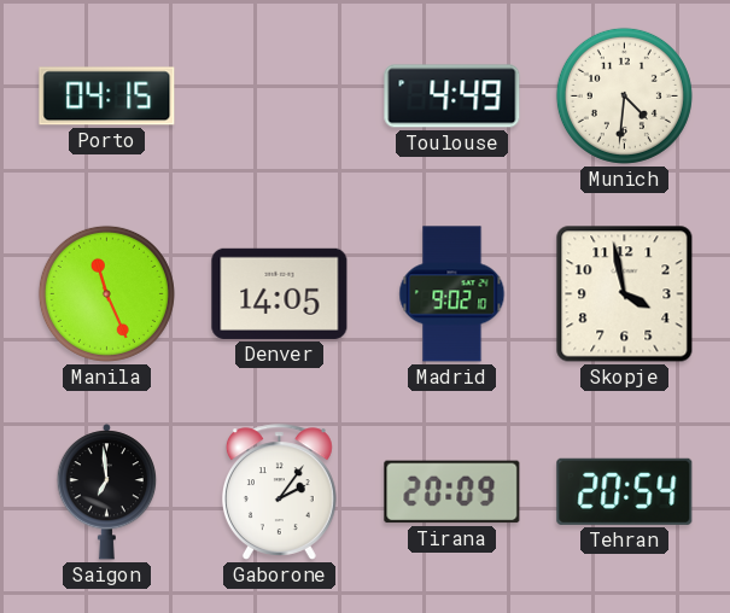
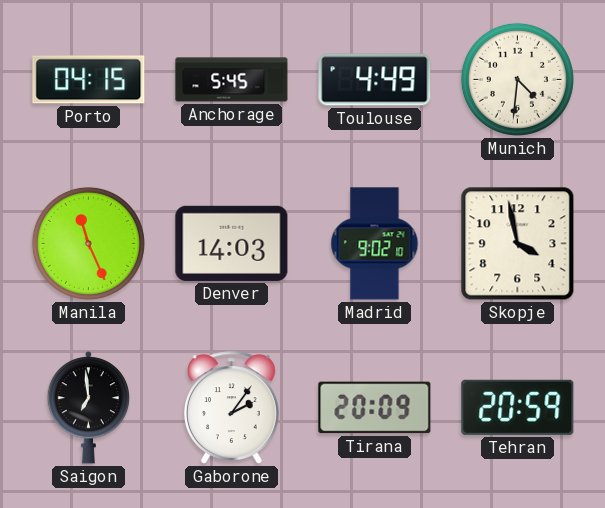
Anchorage: none -> 5:45
Denver: 14:05 -> 14:03
Tehran: 20:54 -> 20:59
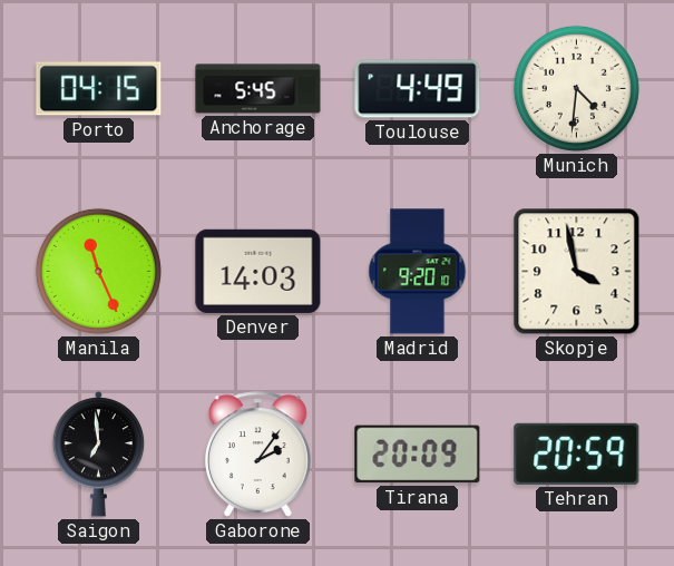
Madrid: 9:02 -> 9:20
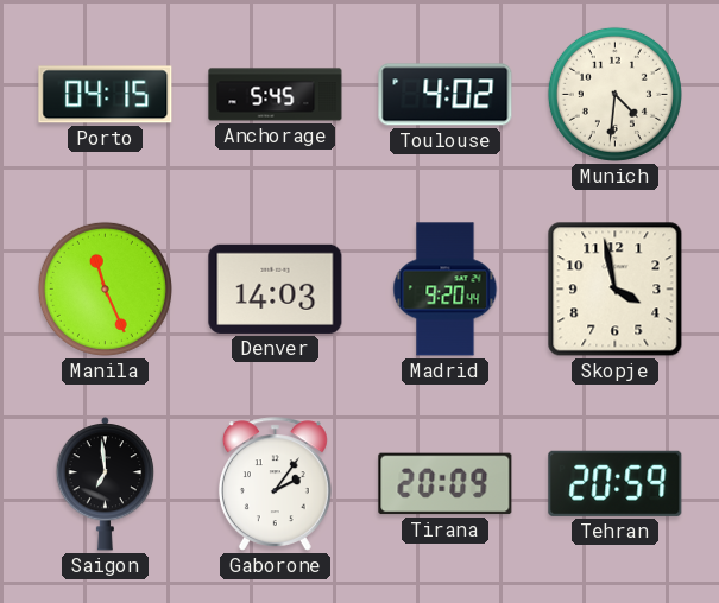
Toulouse: 4:49 -> 4:02
Madrid: 9:20:10 -> 9:20:44
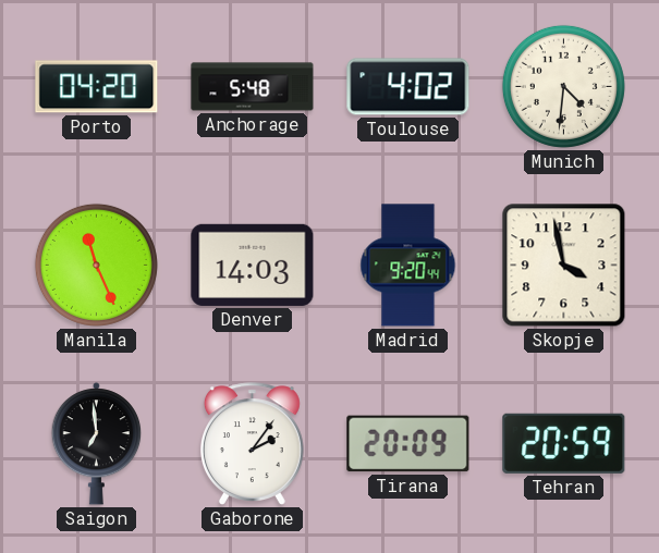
Porto: 04:15 -> 04:20
Anchorage: 5:45 -> 5:48
